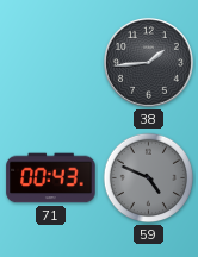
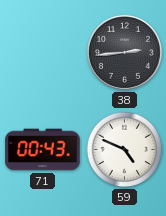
38: 1:44 -> 2:44
59 dial: grey -> white
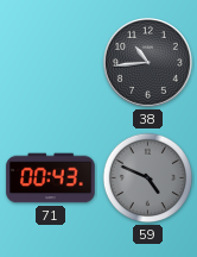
38: 2:44 -> 10:44
59 dial: white -> grey
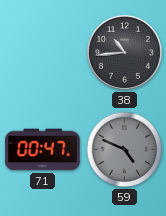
71: 00:43 -> 00:47
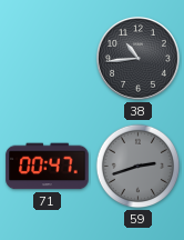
59: 4:49 -> 2:42
